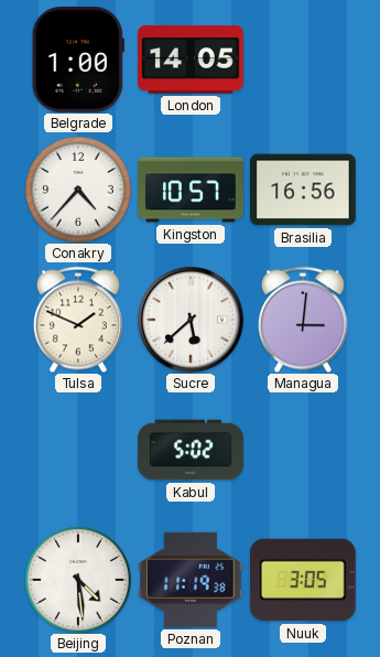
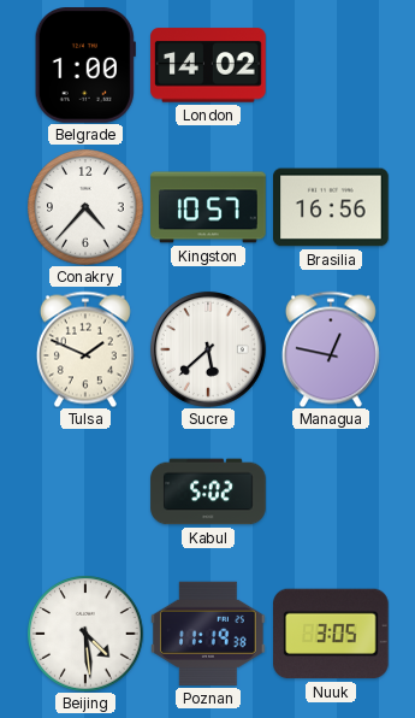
London: 14:05 -> 14:02
Managua: 3:01 -> 12:47
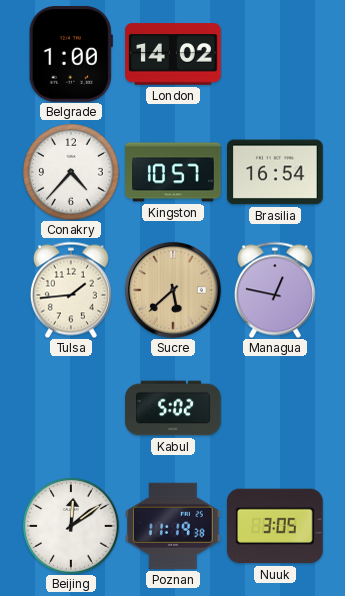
Brasilia: 16:56 -> 16:54
Tulsa: 1:49 -> 1:44
Sucre dial: white -> champagne
Beijing: 4:29 -> 12:09
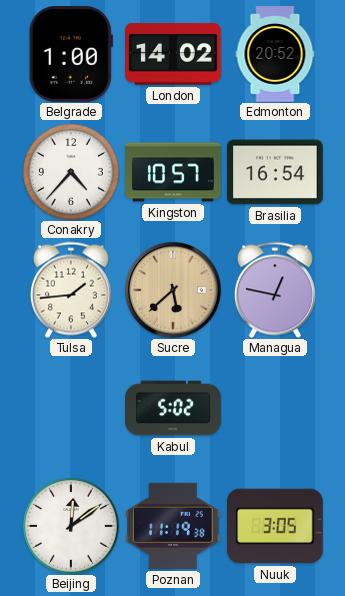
Edmonton: none -> 20:52
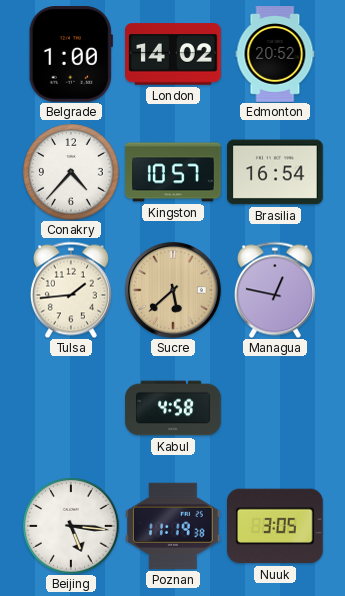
Kabul: 5:02 -> 4:58
Beijing: 12:09 -> 5:16
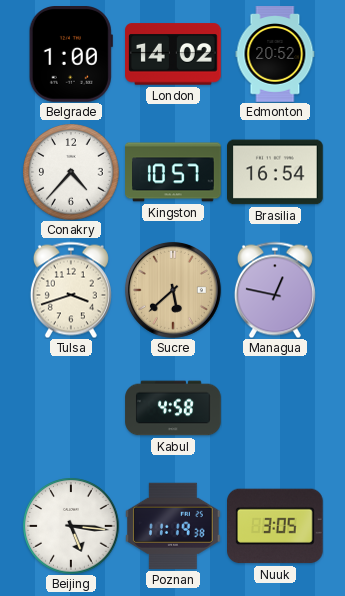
Tulsa: 1:44 -> 3:42
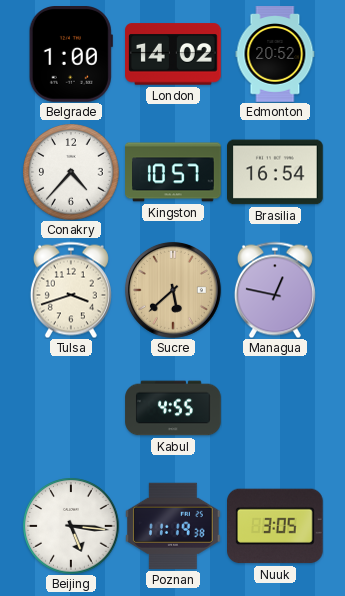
Kabul: 4:58 -> 4:55
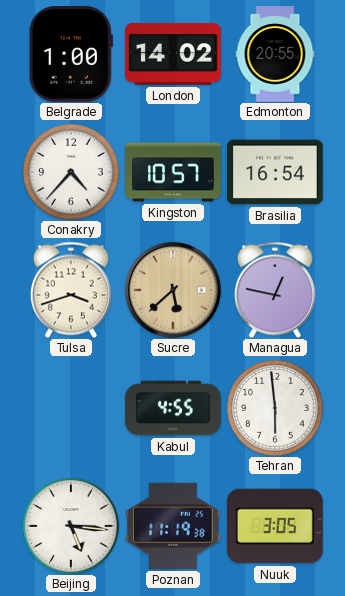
Edmonton: 20:52 -> 20:55
Tehran: none -> 5:59
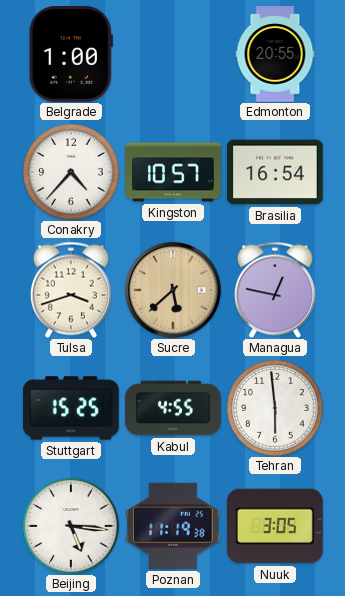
London: 14:02 -> none
Stuttgart: none -> 15:25
